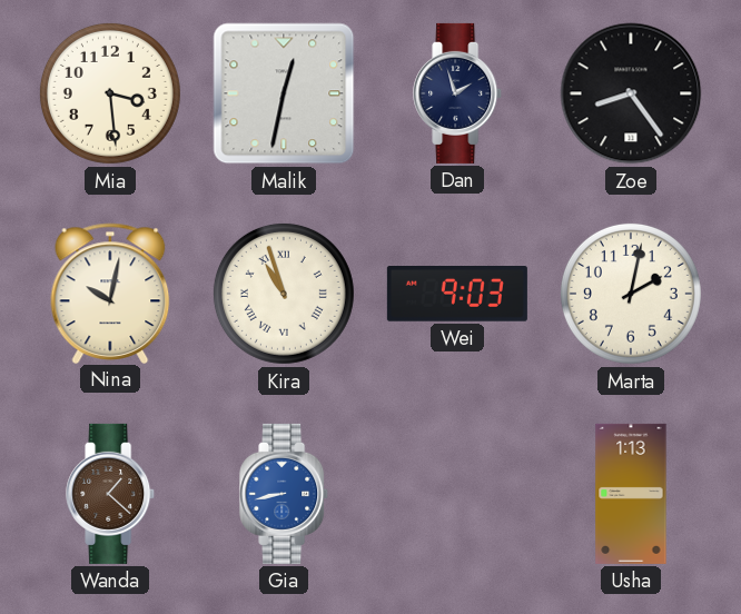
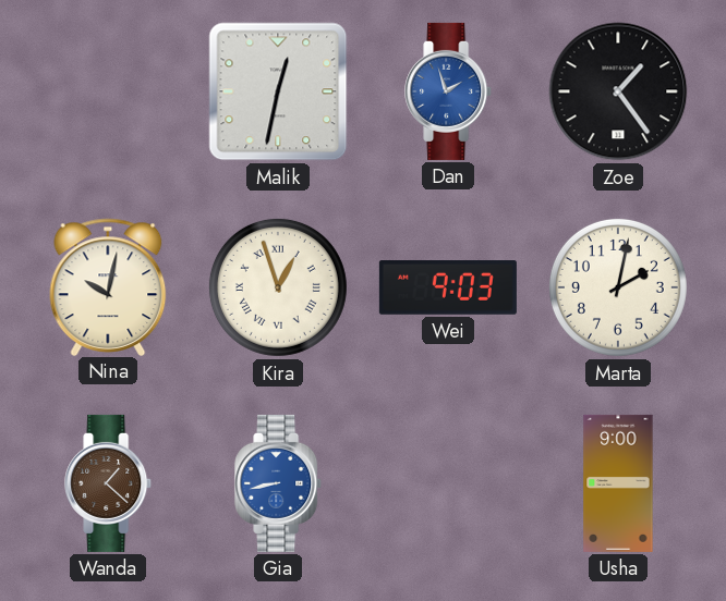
Mia: 3:29 -> none
Dan dial: navy -> blue
Zoe: 8:24 -> 1:24
Kira: 10:57 -> 12:57
Usha: 1:13 -> 9:00
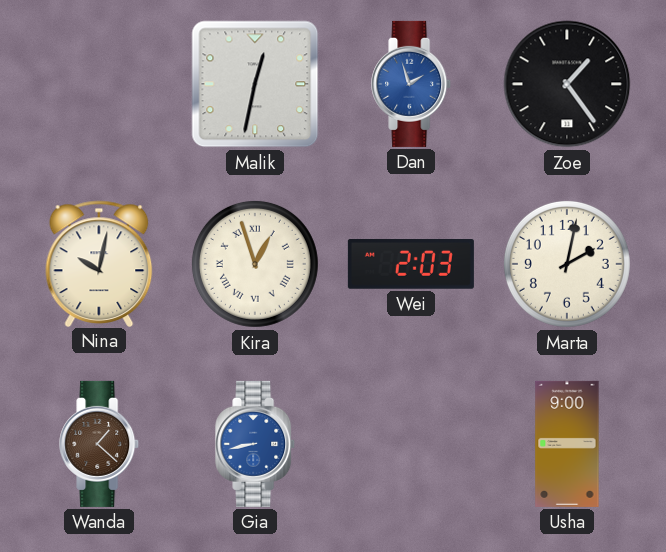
Wei: 9:03 -> 2:03
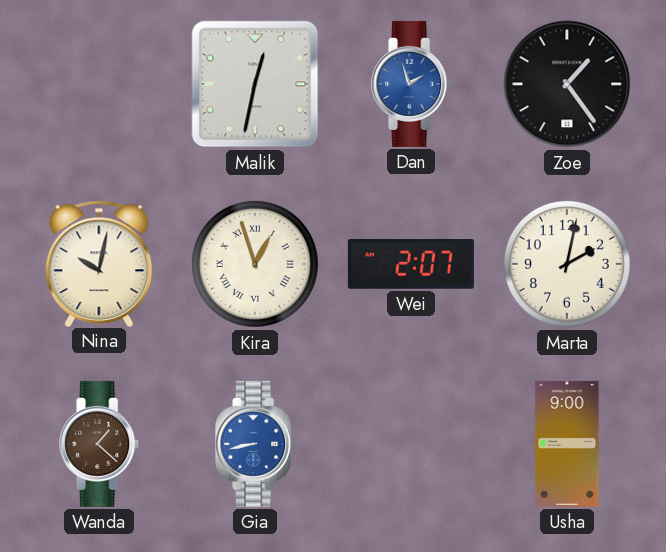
Wei: 2:03 -> 2:07
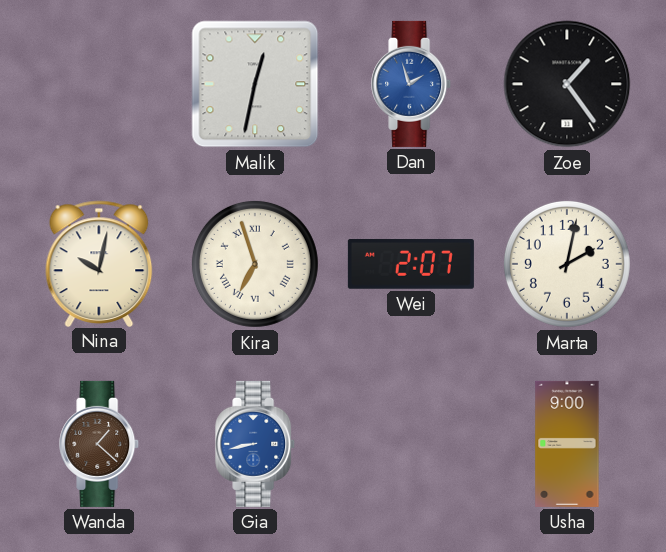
Kira: 12:57 -> 6:57
